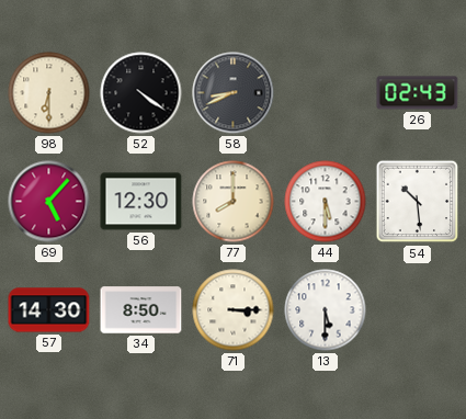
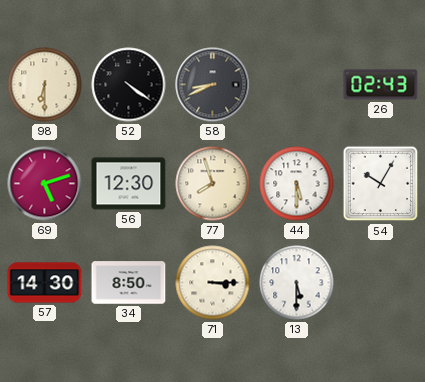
69: 5:07 -> 5:12
77: 8:00 -> 7:57
54: 10:29 -> 10:05
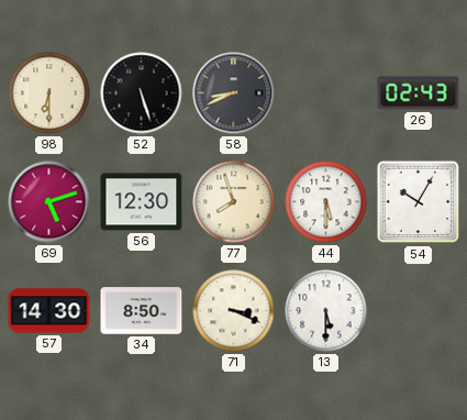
52: 4:21 -> 5:27
71: 3:15 -> 3:19
